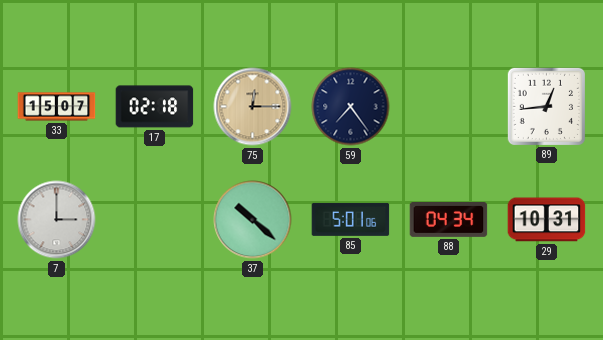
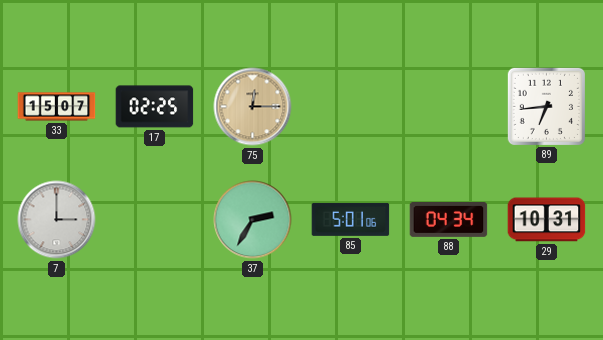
17: 02:18 -> 02:25
59: 7:24 -> none
89: 12:44 -> 6:44
37: 10:22 -> 2:35
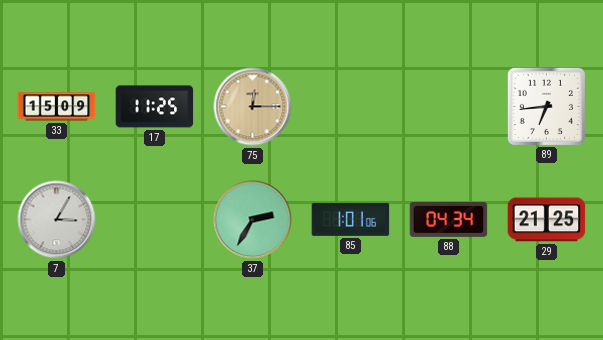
33: 15:07 -> 15:09
17: 02:25 -> 11:25
7: 3:00 -> 3:05
85: 5:01 -> 1:01
29: 10:31 -> 21:25
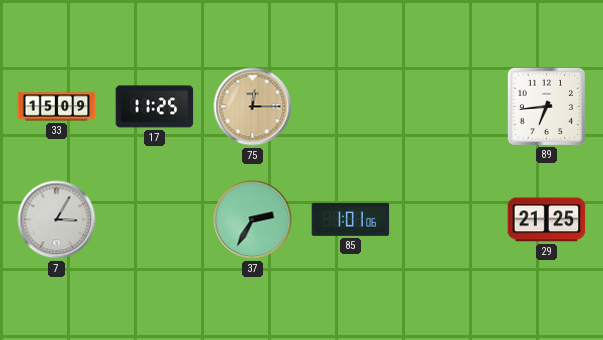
88: 04:34 -> none
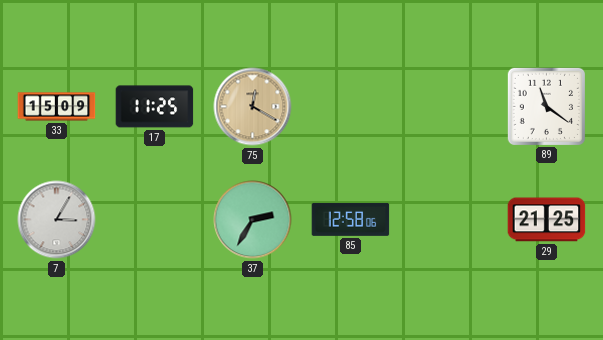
75: 12:15 -> 12:20
89: 6:44 -> 11:21
85: 1:01 -> 12:58
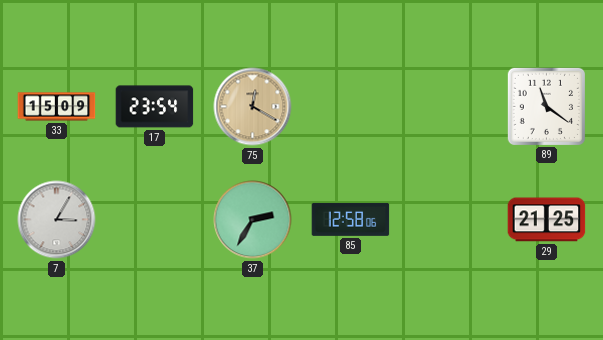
17: 11:25 -> 23:54
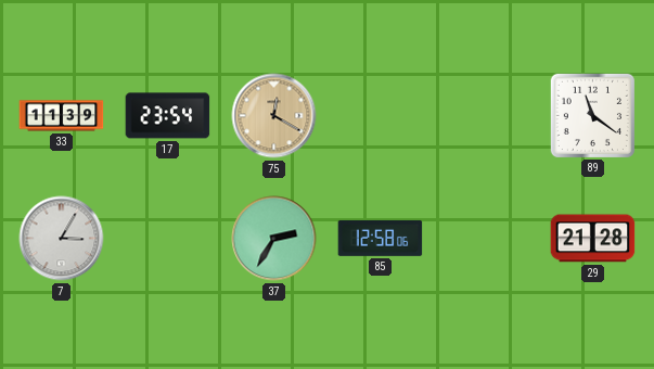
33: 15:09 -> 11:39
29: 21:25 -> 21:28
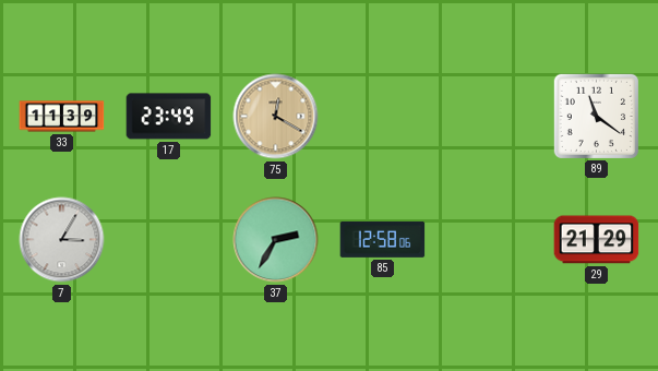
17: 23:54 -> 23:49
29: 21:28 -> 21:29
